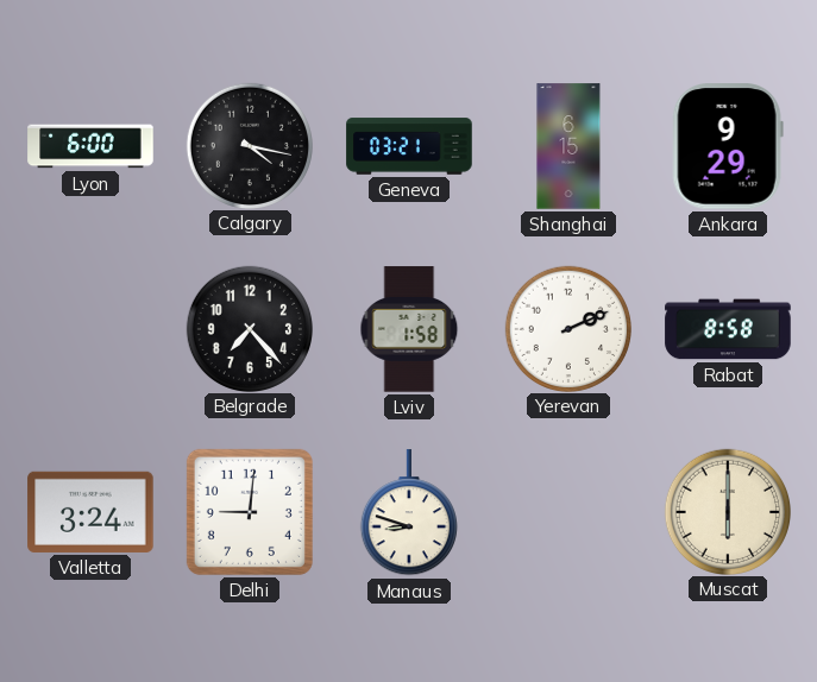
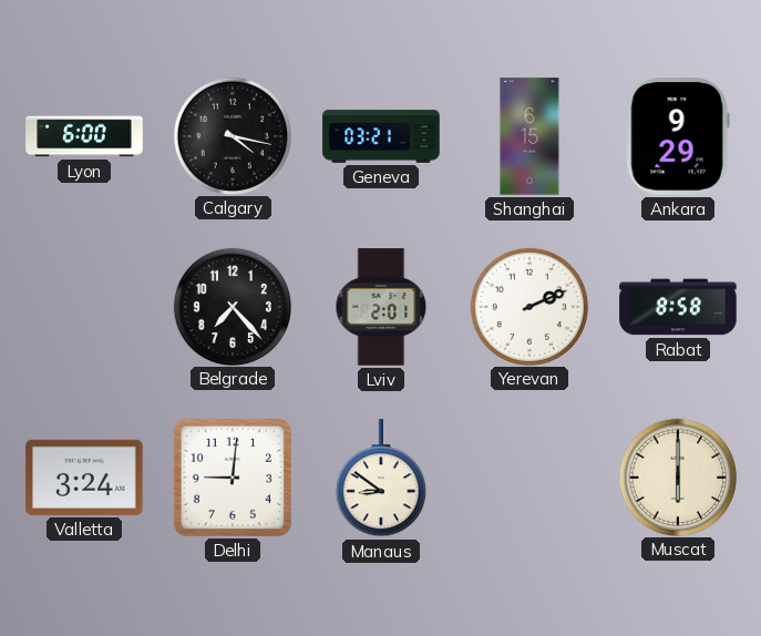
Lviv: 1:58 -> 2:01
Manaus: 8:48 -> 8:51
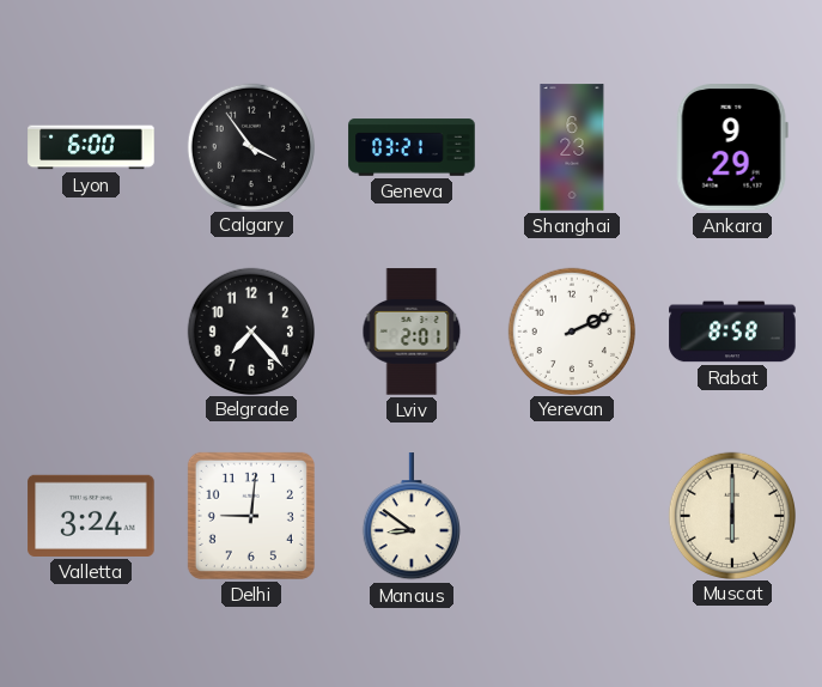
Calgary: 4:17 -> 3:54
Shanghai: 6:15 -> 6:23
